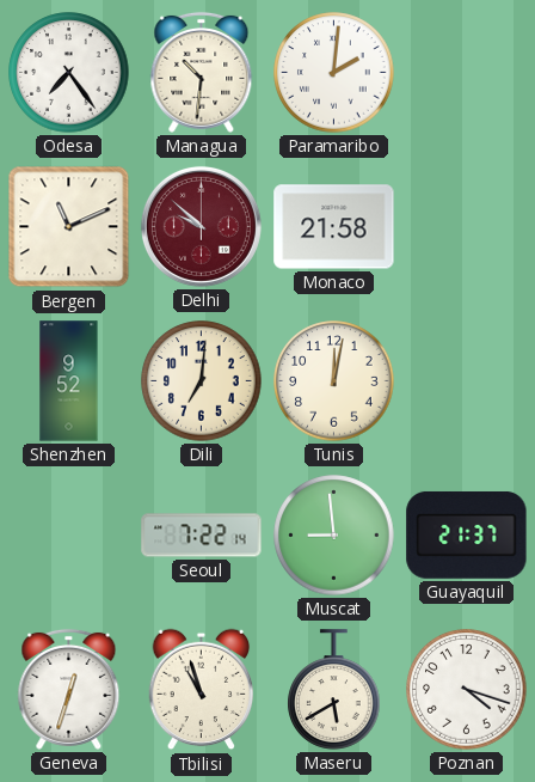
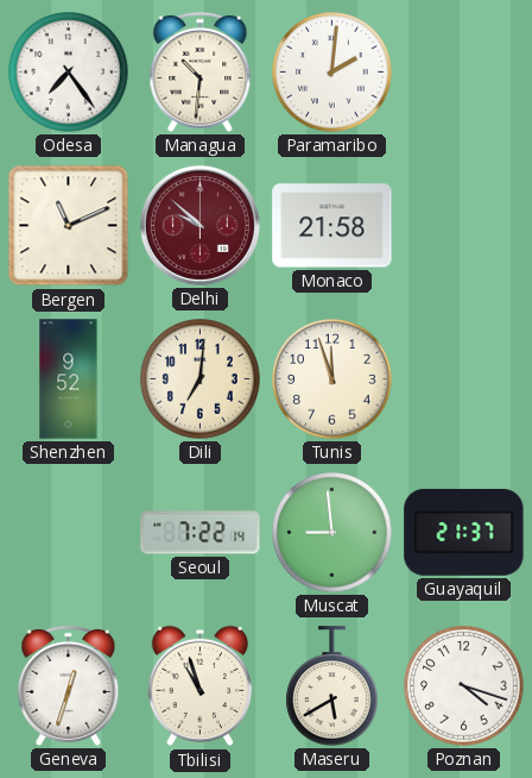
Tunis: 12:02 -> 11:57
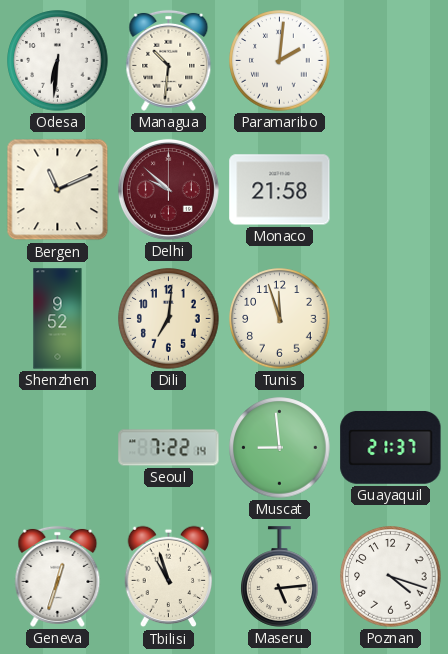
Odesa: 7:24 -> 6:31
Maseru: 5:40 -> 5:14
